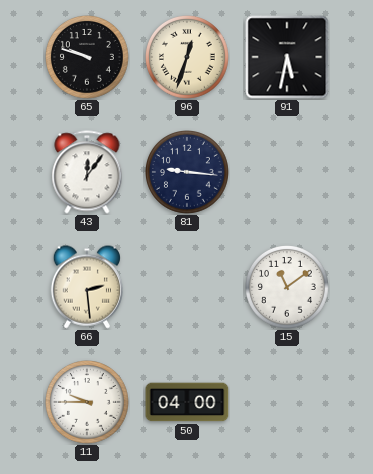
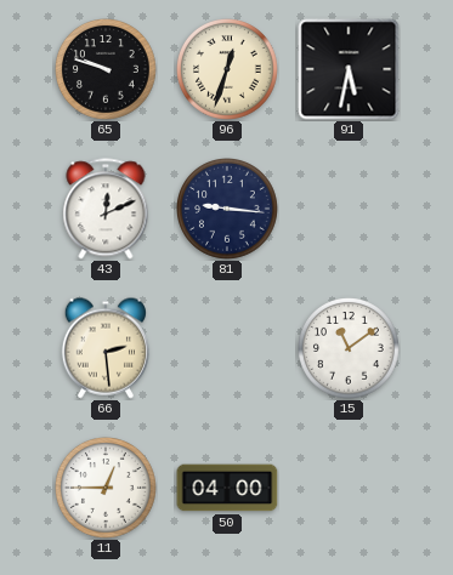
43: 12:06 -> 12:11
11: 9:45 -> 12:45
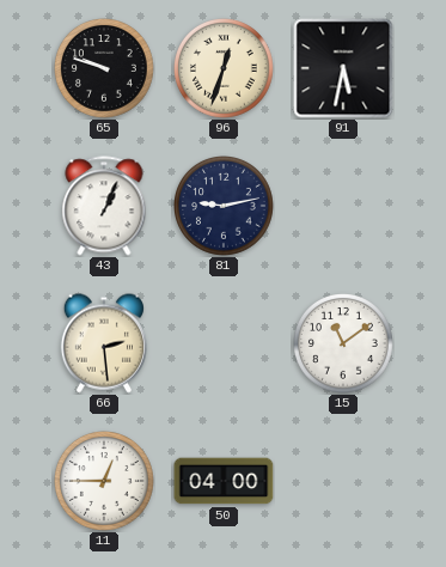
43: 12:11 -> 1:04
81: 9:16 -> 9:13
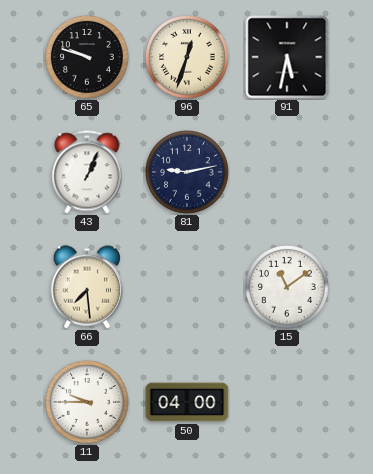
66: 2:29 -> 7:29
11: 12:45 -> 9:45
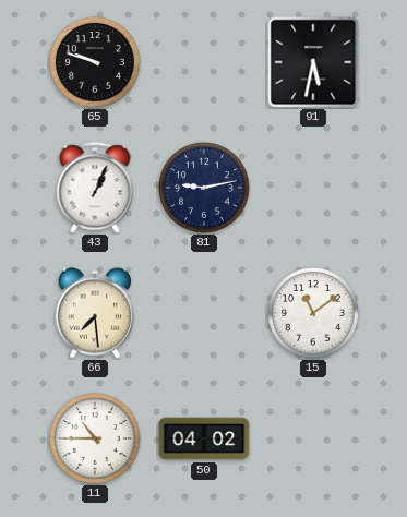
96: 12:33 -> none
11: 9:45 -> 10:45
50: 04:00 -> 04:02
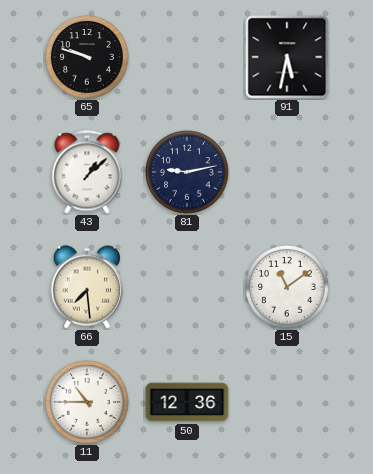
43: 1:04 -> 1:08
50: 04:02 -> 12:36
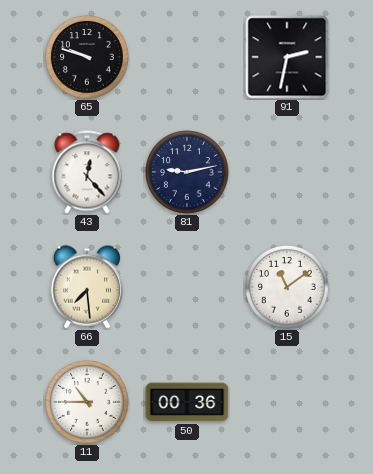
91: 5:32 -> 2:32
43: 1:08 -> 12:23
50: 12:36 -> 00:36
